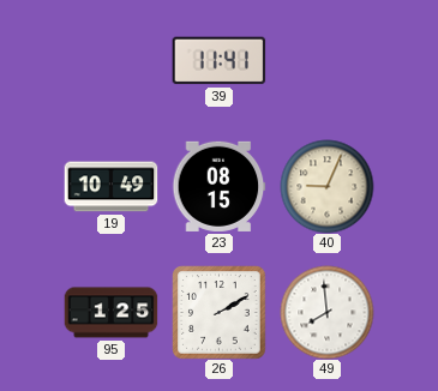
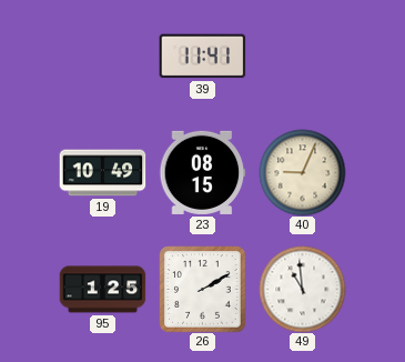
49: 7:59 -> 10:59
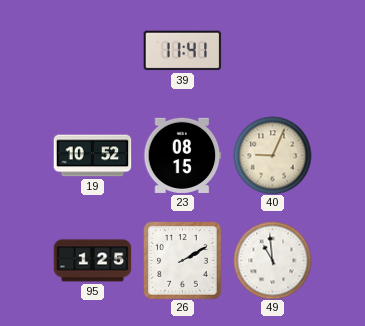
19: 10:49 -> 10:52
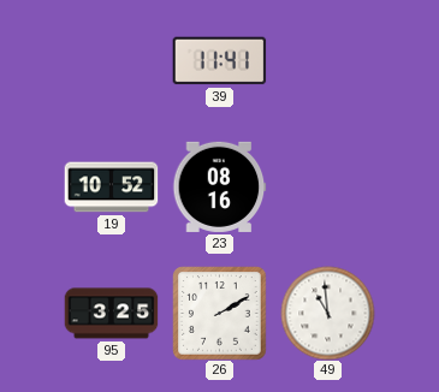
23: 08:15 -> 08:16
40: 9:04 -> none
95: 1:25 -> 3:25
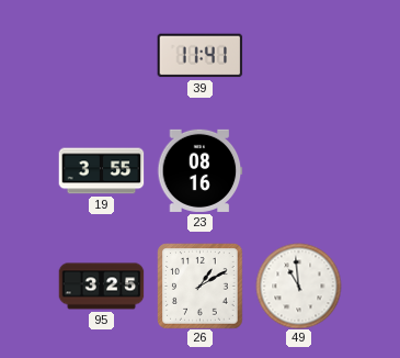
19: 10:52 -> 3:55
26: 2:10 -> 1:10
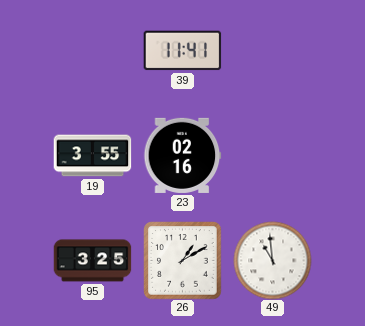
23: 08:16 -> 02:16
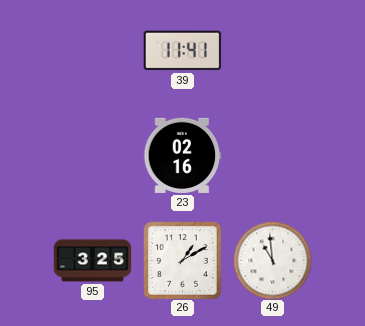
19: 3:55 -> none
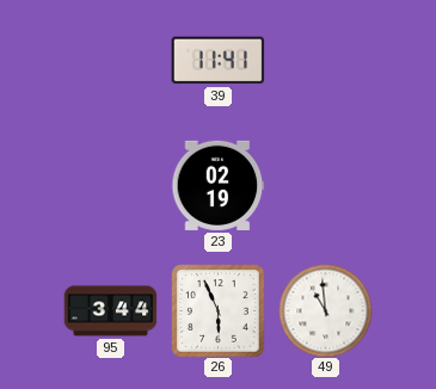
23: 02:16 -> 02:19
95: 3:25 -> 3:44
26: 1:10 -> 5:56
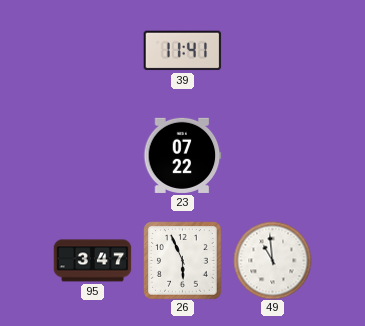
23: 02:19 -> 07:22
95: 3:44 -> 3:47
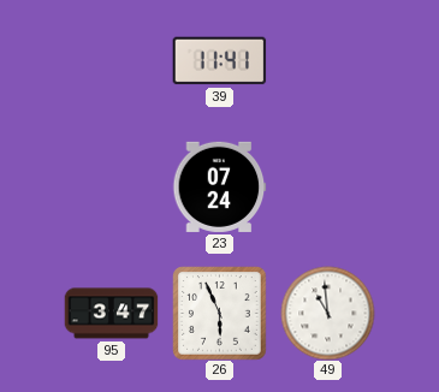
23: 07:22 -> 07:24
